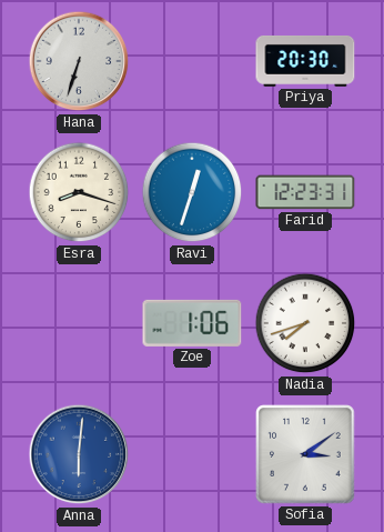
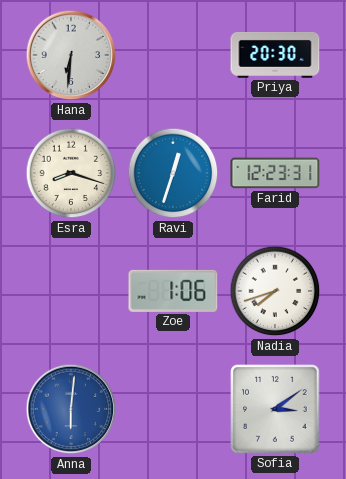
Hana: 6:33 -> 6:31
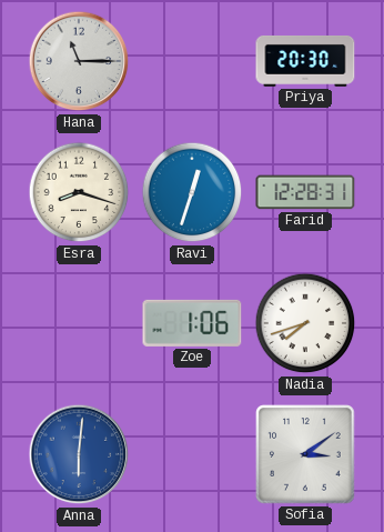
Hana: 6:31 -> 11:15
Farid: 12:23 -> 12:28
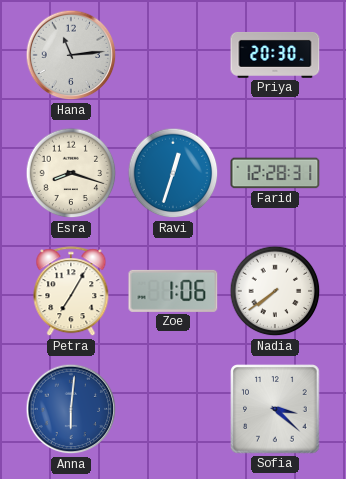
Hana: 11:15 -> 11:14
Petra: none -> 7:05
Nadia: 7:42 -> 7:39
Sofia: 3:09 -> 3:22
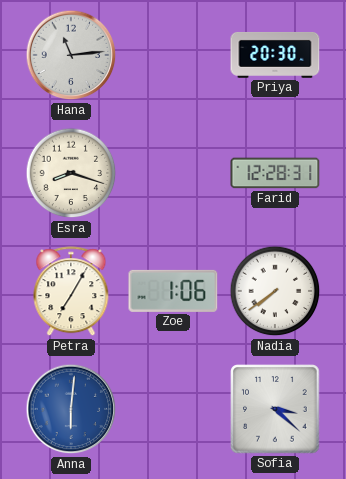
Ravi: 12:33 -> none
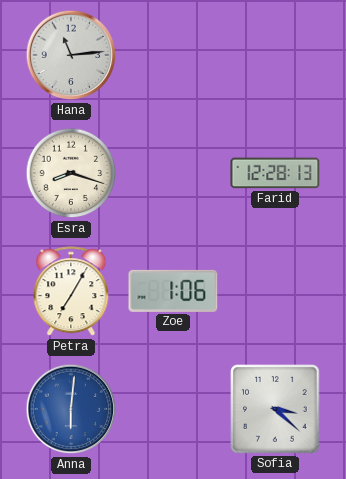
Priya: 20:30 -> none
Farid: 12:28:31 -> 12:28:13
Nadia: 7:39 -> none
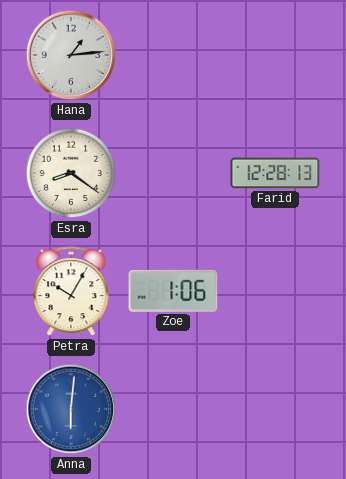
Hana: 11:14 -> 1:14
Esra: 8:18 -> 8:21
Petra: 7:05 -> 10:05
Sofia: 3:22 -> none
